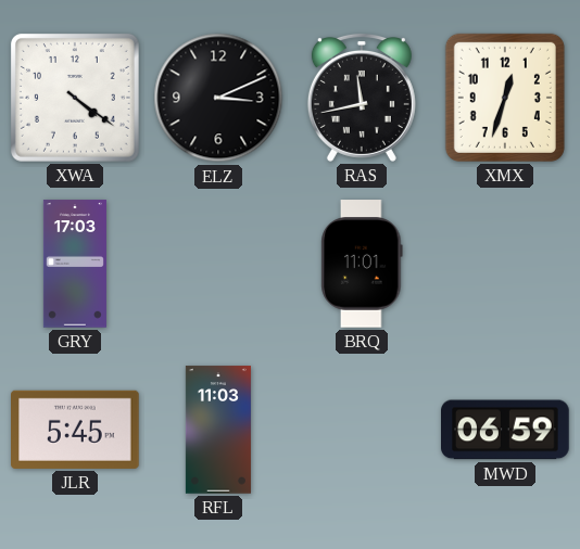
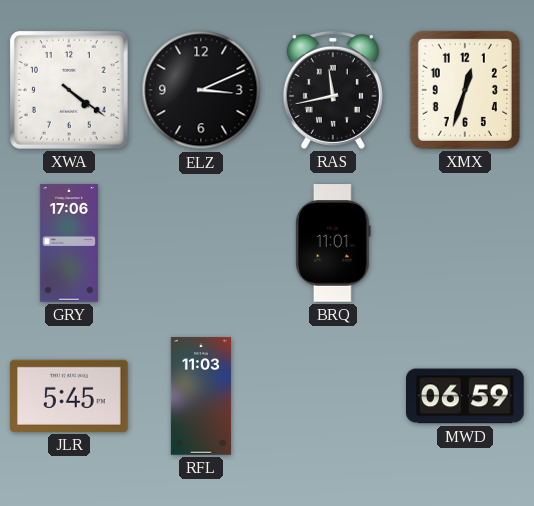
GRY: 17:03 -> 17:06
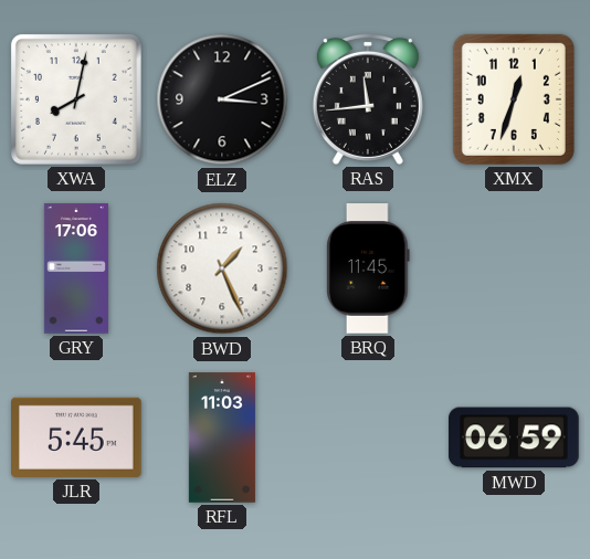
XWA: 4:21 -> 8:02
RAS: 11:43 -> 11:44
BWD: none -> 1:26
BRQ: 11:01 -> 11:45
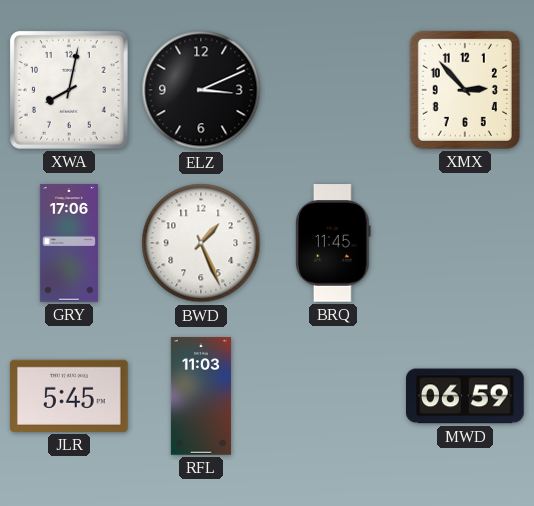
RAS: 11:44 -> none
XMX: 12:33 -> 2:53
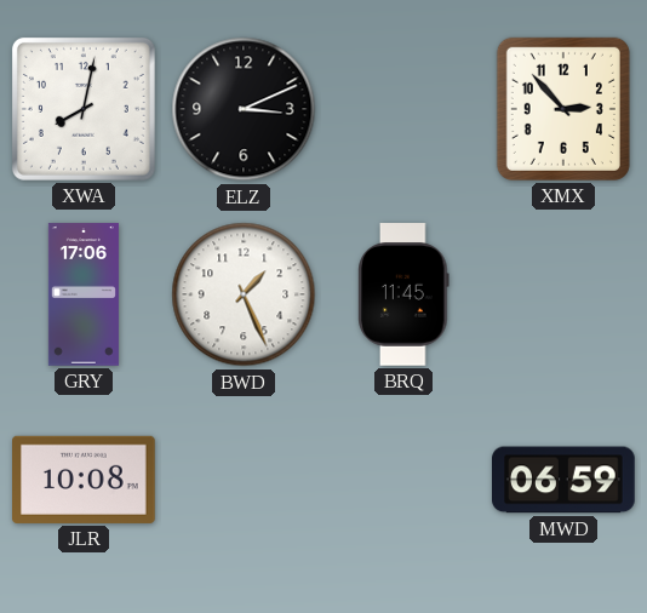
JLR: 5:45 -> 10:08
RFL: 11:03 -> none
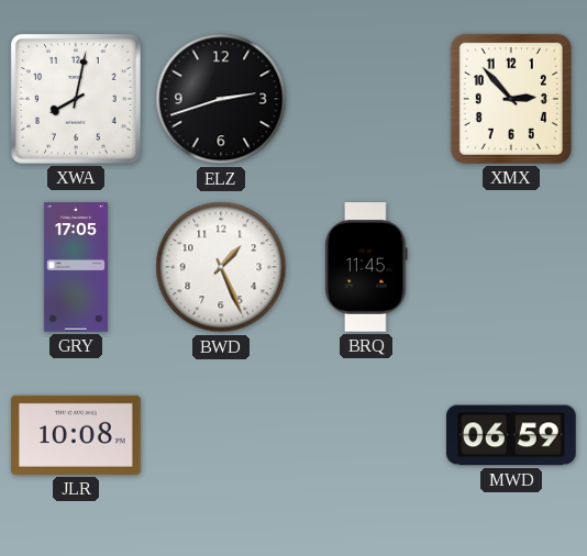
ELZ: 3:11 -> 2:42
GRY: 17:06 -> 17:05
